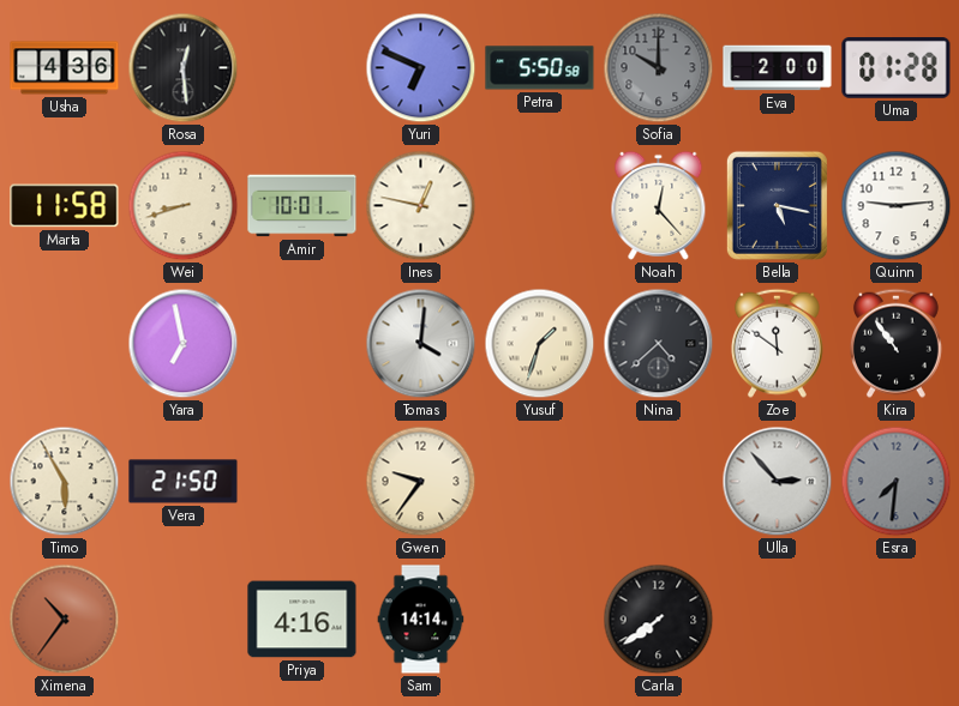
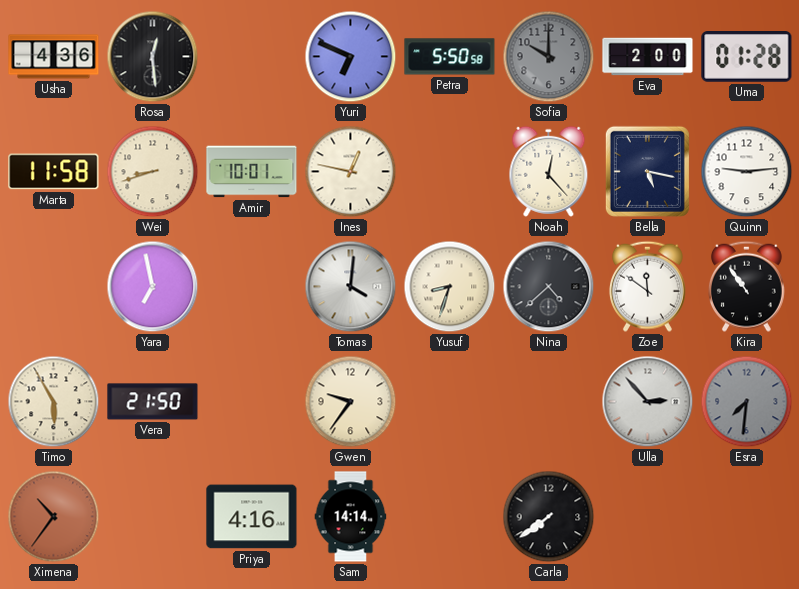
Yusuf: 1:33 -> 8:33
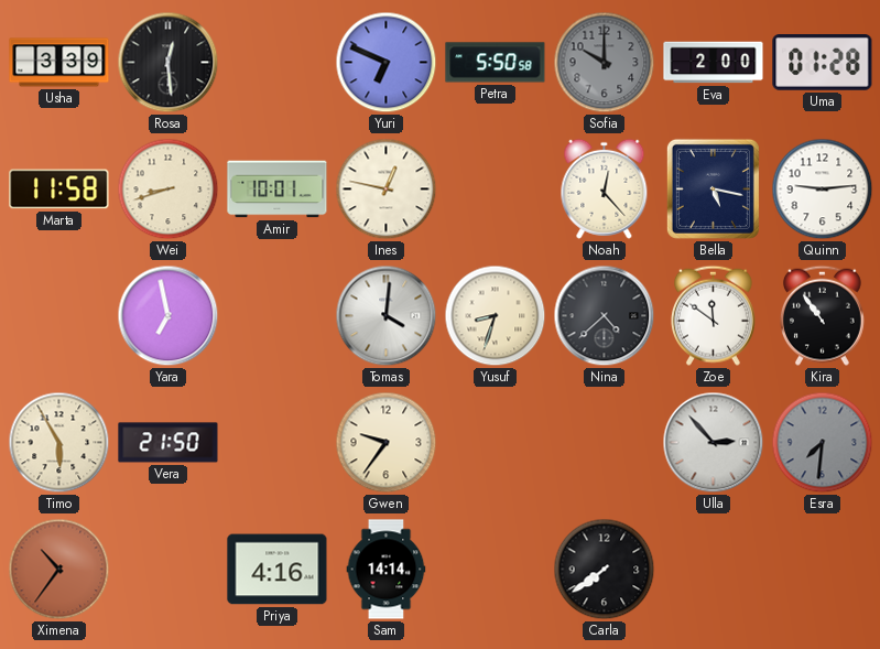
Usha: 4:36 -> 3:39
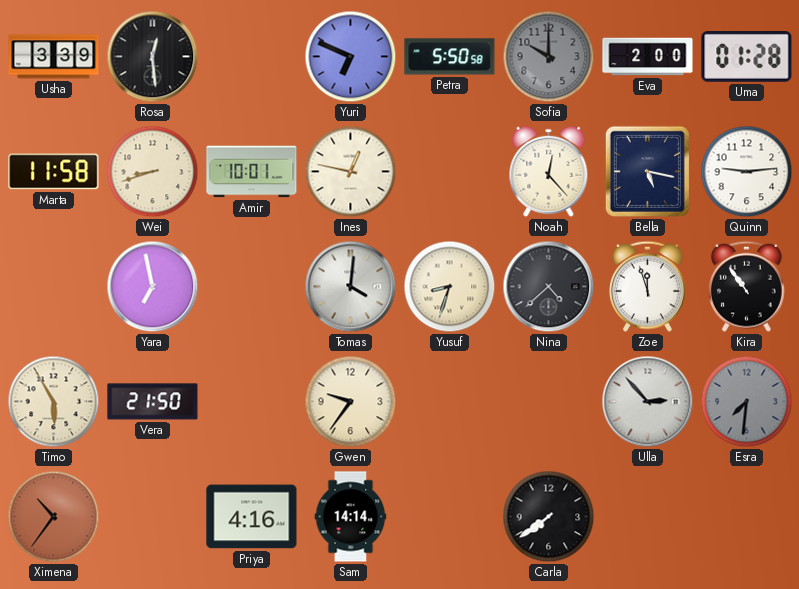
Zoe: 11:51 -> 11:57
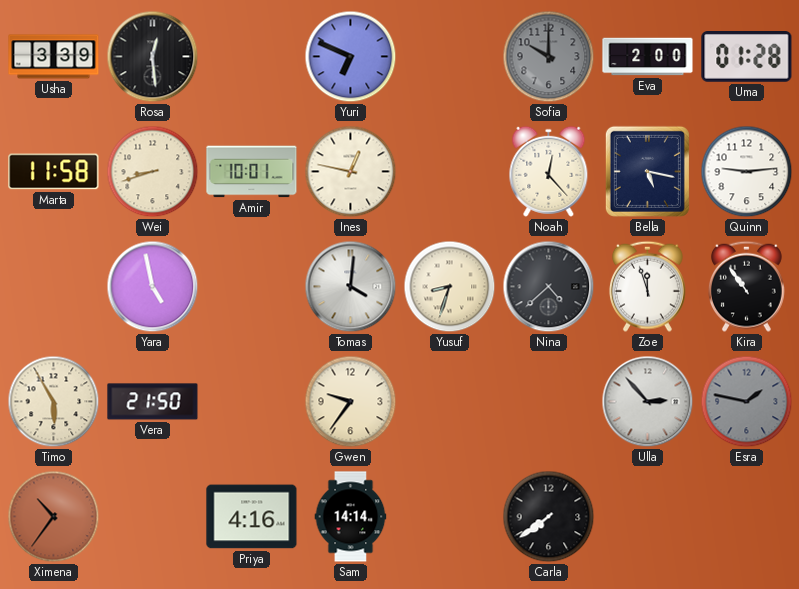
Petra: 5:50 -> none
Yara: 6:58 -> 4:58
Esra: 7:31 -> 1:47
